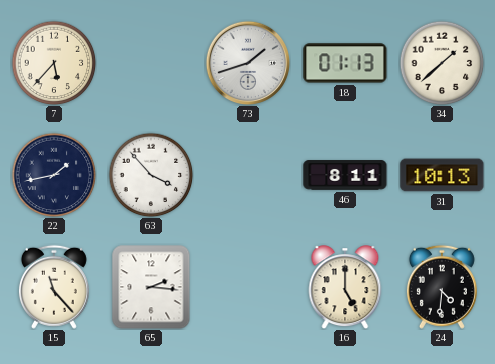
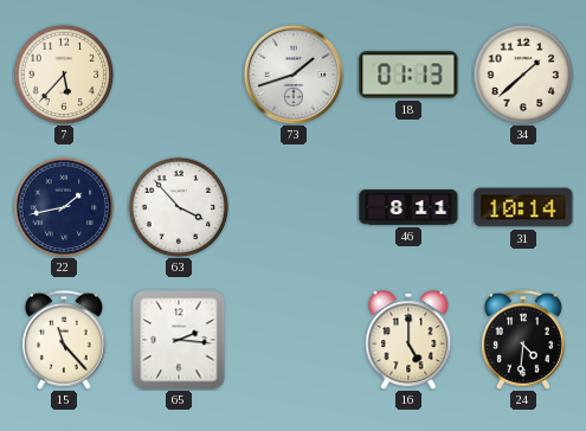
31: 10:13 -> 10:14
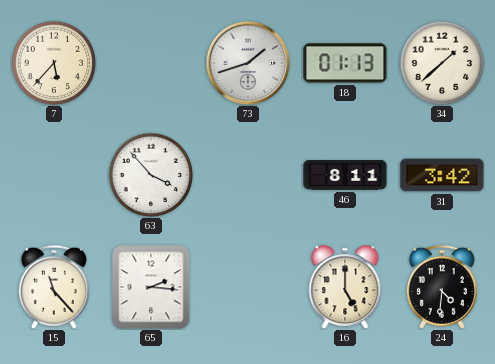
22: 1:43 -> none
31: 10:14 -> 3:42
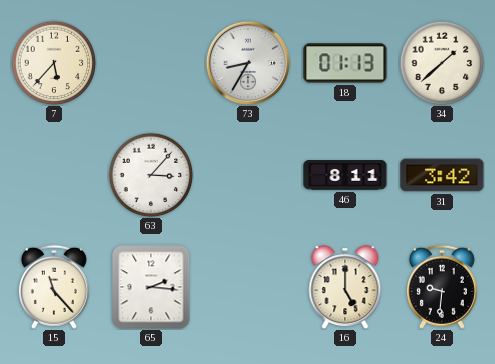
73: 1:42 -> 8:35
63: 3:53 -> 3:07
24: 4:31 -> 9:31
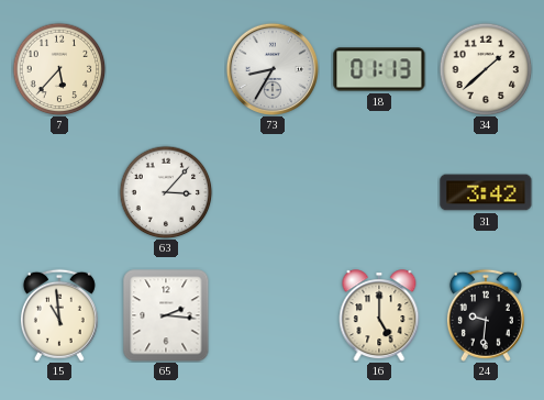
46: 8:11 -> none
15: 11:23 -> 10:59
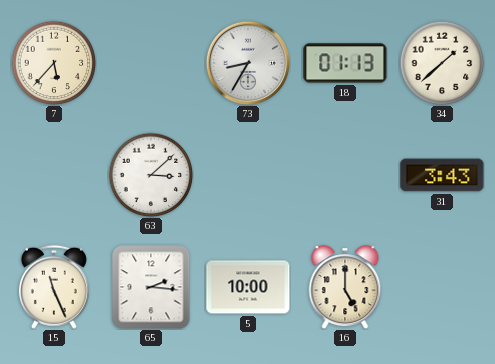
63: 3:07 -> 3:08
31: 3:42 -> 3:43
15: 10:59 -> 11:26
5: none -> 10:00
24: 9:31 -> none
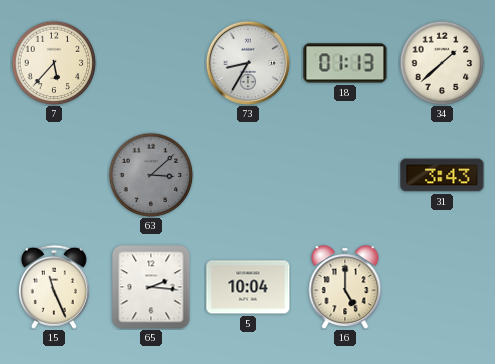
63 dial: white -> grey
5: 10:00 -> 10:04
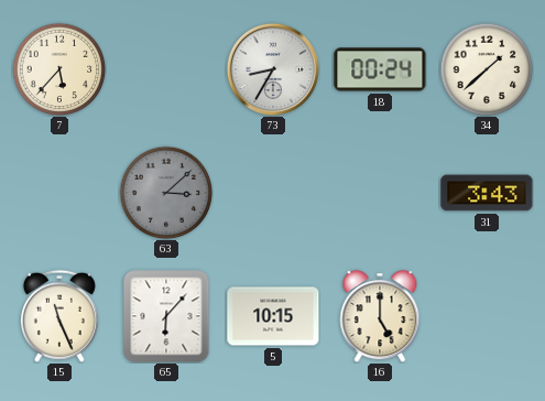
18: 01:13 -> 00:24
65: 2:16 -> 6:07
5: 10:04 -> 10:15
